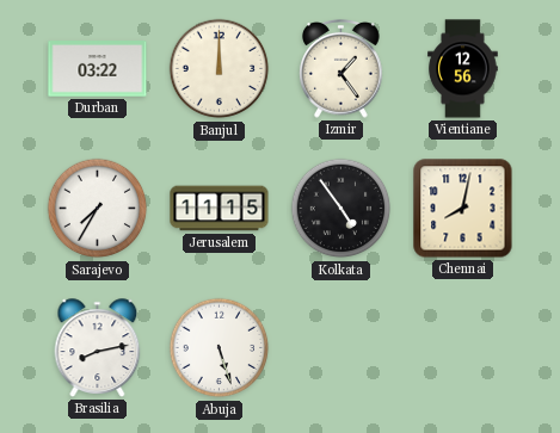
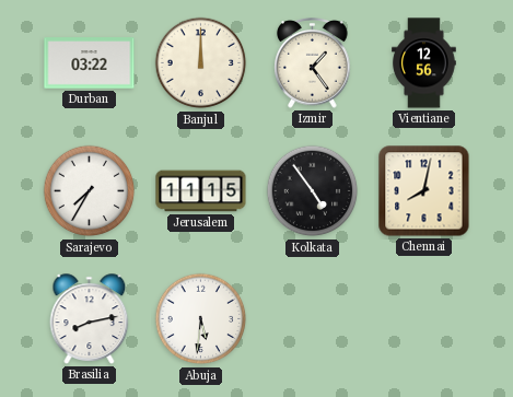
Abuja: 5:27 -> 5:31
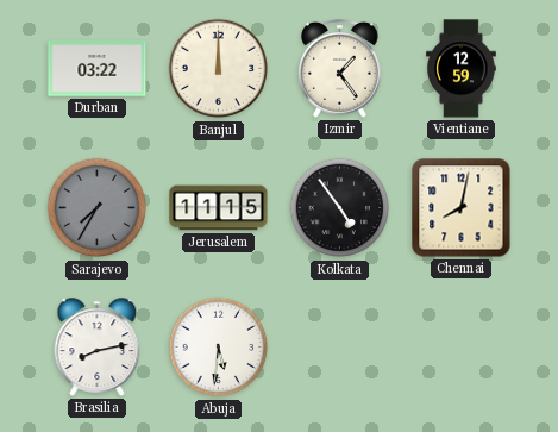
Vientiane: 12:56 -> 12:59
Sarajevo dial: white -> grey
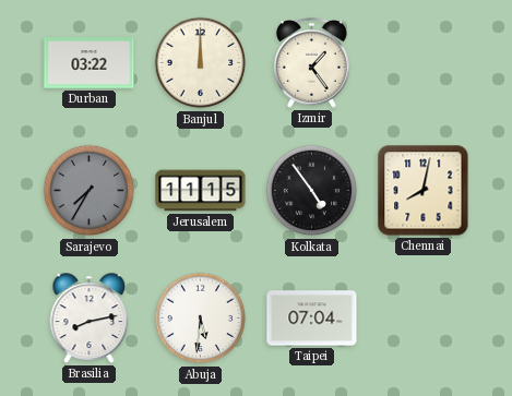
Vientiane: 12:59 -> none
Taipei: none -> 07:04
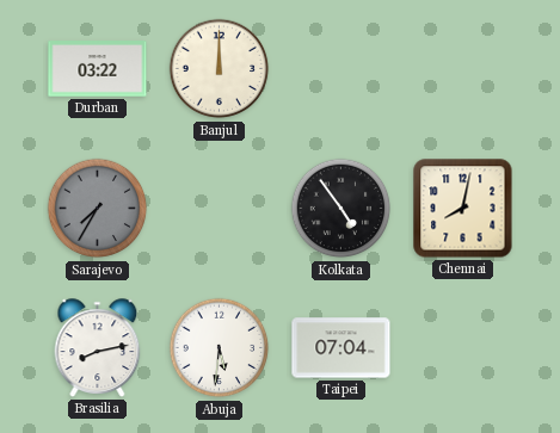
Izmir: 1:24 -> none
Jerusalem: 11:15 -> none
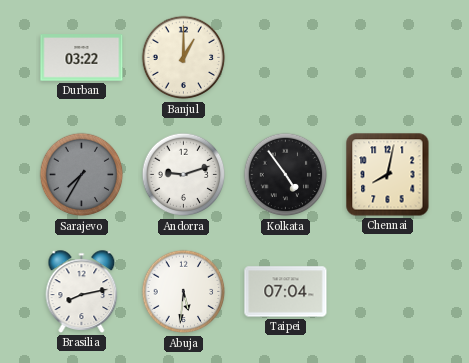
Banjul: 12:00 -> 1:00
Andorra: none -> 9:12
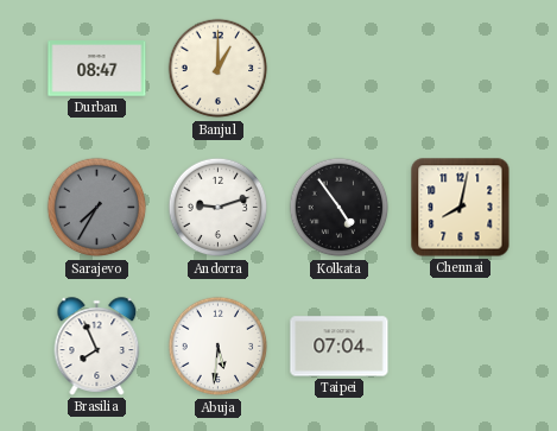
Durban: 03:22 -> 08:47
Brasilia: 8:13 -> 7:56
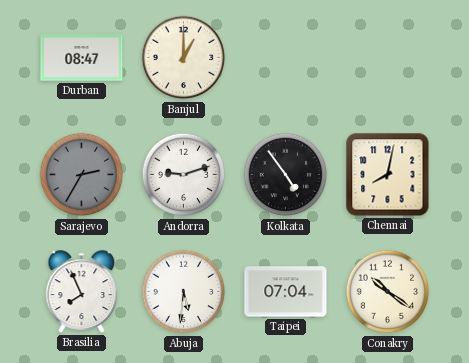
Sarajevo: 7:35 -> 2:35
Conakry: none -> 10:21
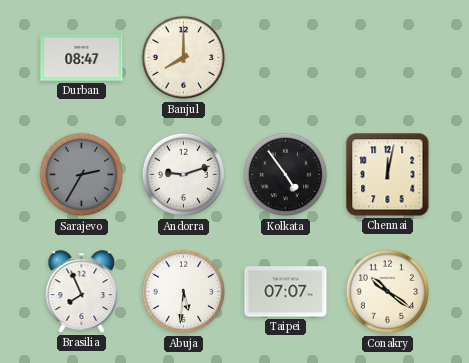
Banjul: 1:00 -> 8:00
Chennai: 8:02 -> 12:02
Taipei: 07:04 -> 07:07
